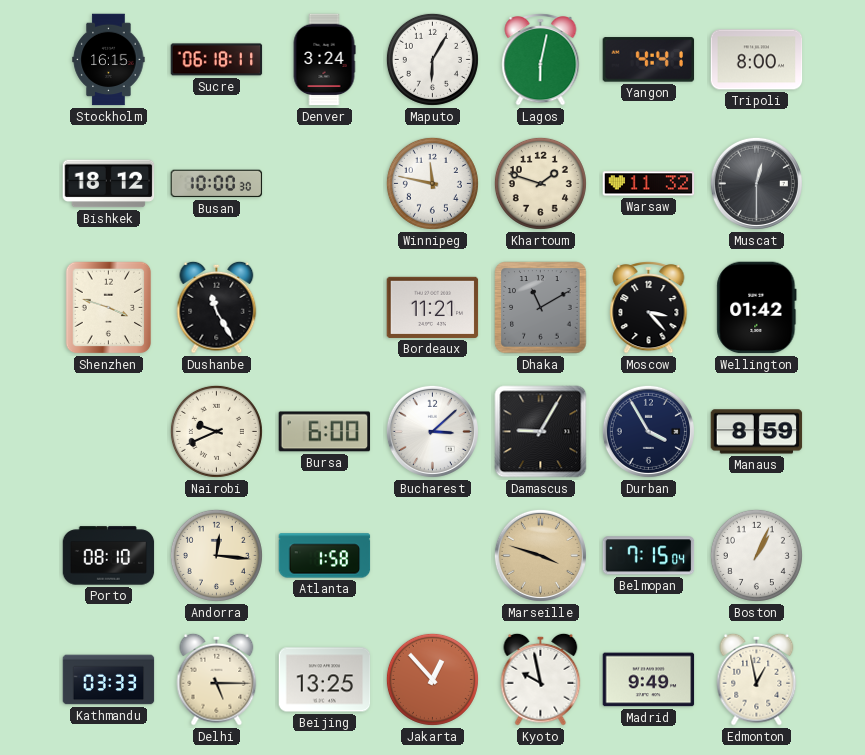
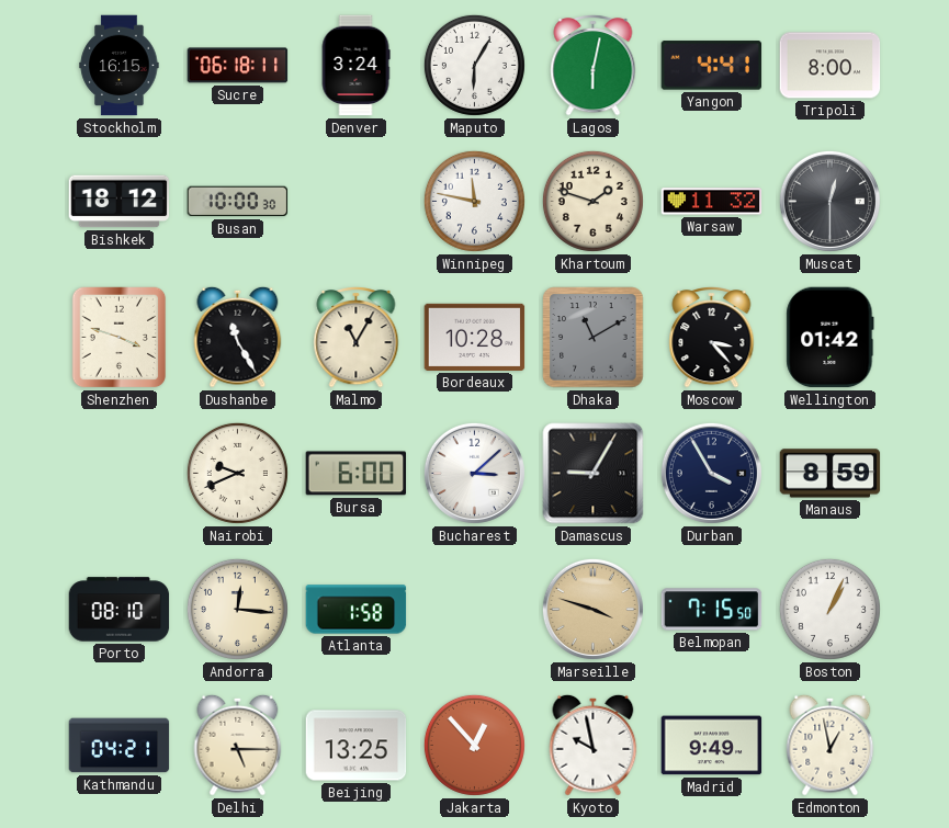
Malmo: none -> 11:05
Bordeaux: 11:21 -> 10:28
Belmopan: 7:15:04 -> 7:15:50
Kathmandu: 03:33 -> 04:21
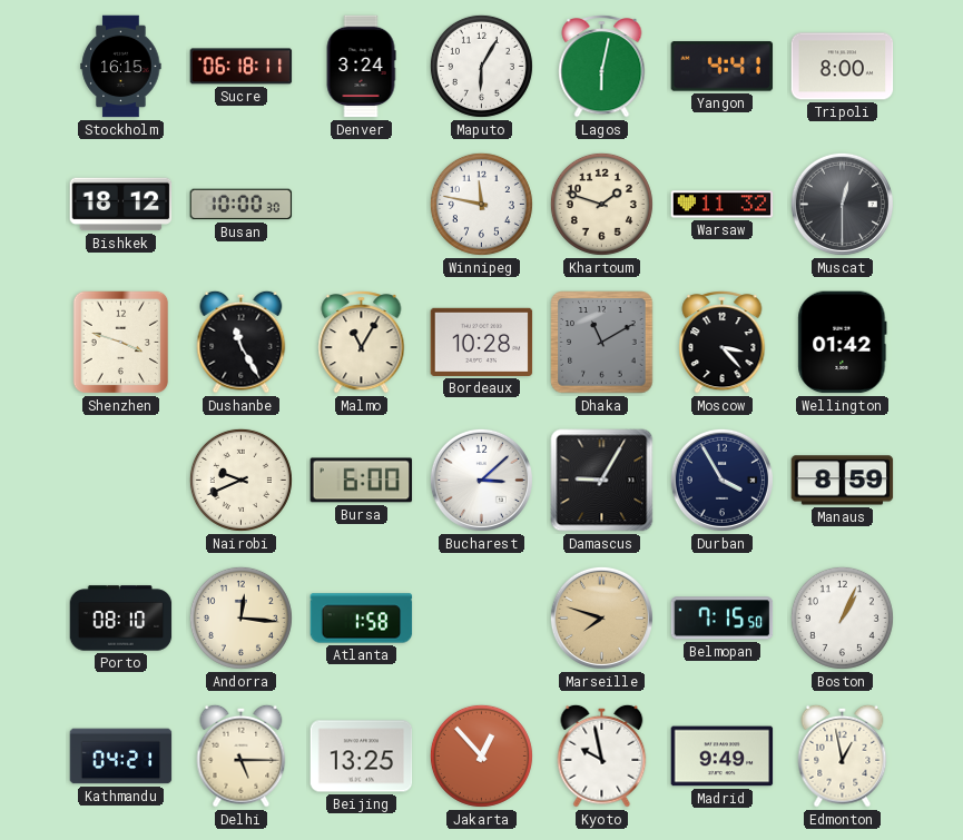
Marseille: 3:48 -> 7:48
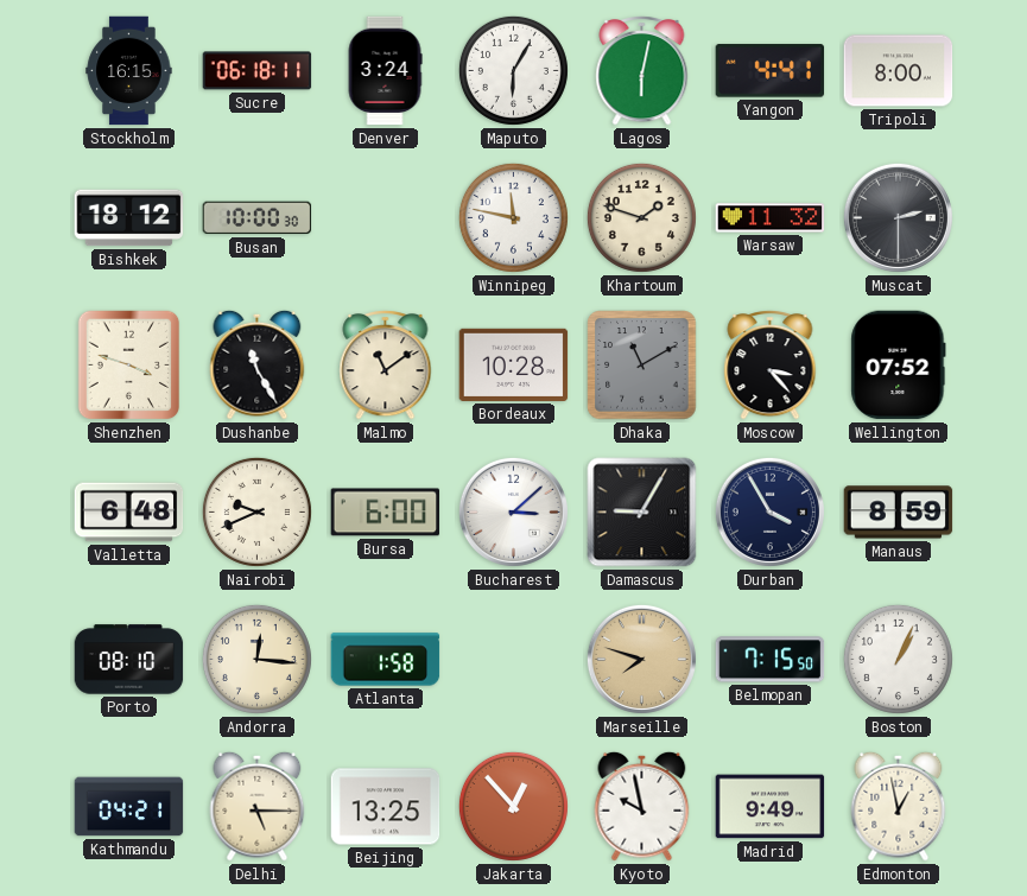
Muscat: 12:30 -> 2:30
Malmo: 11:05 -> 11:09
Wellington: 01:42 -> 07:52
Valletta: none -> 6:48
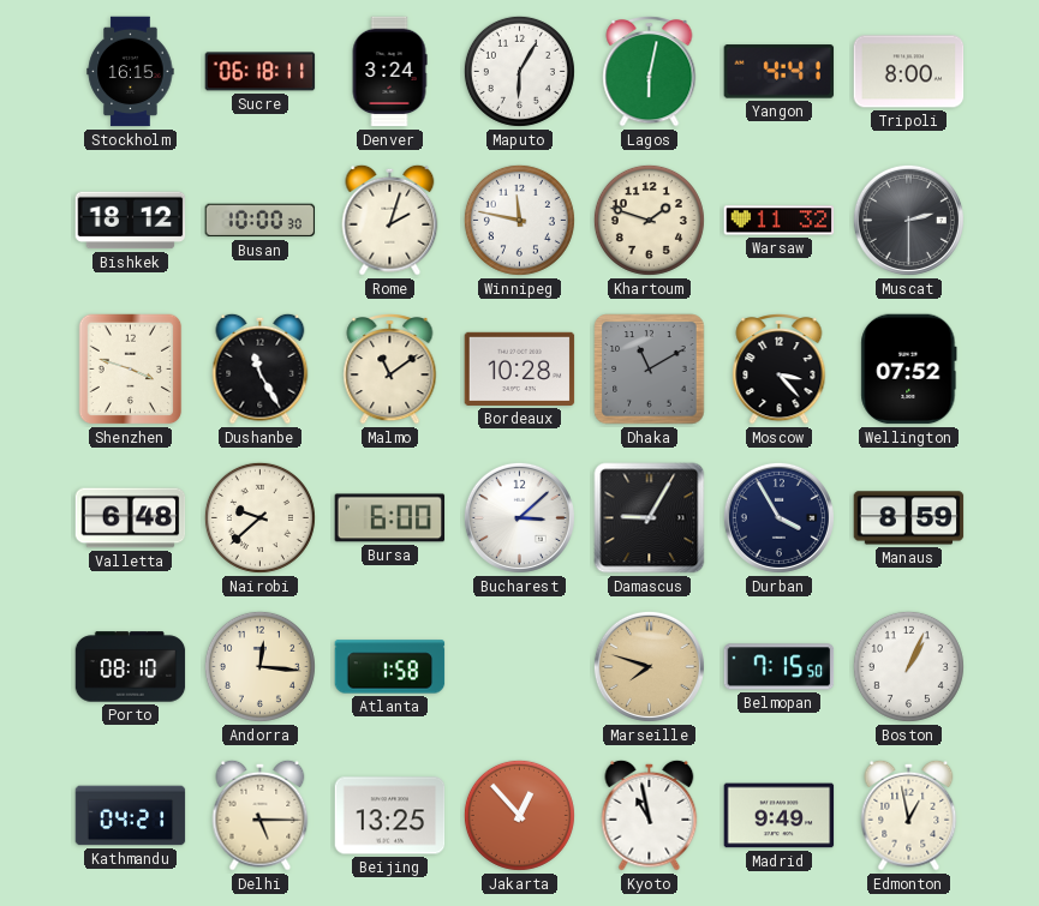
Rome: none -> 2:03
Nairobi: 9:41 -> 9:38
Kyoto: 9:58 -> 10:58
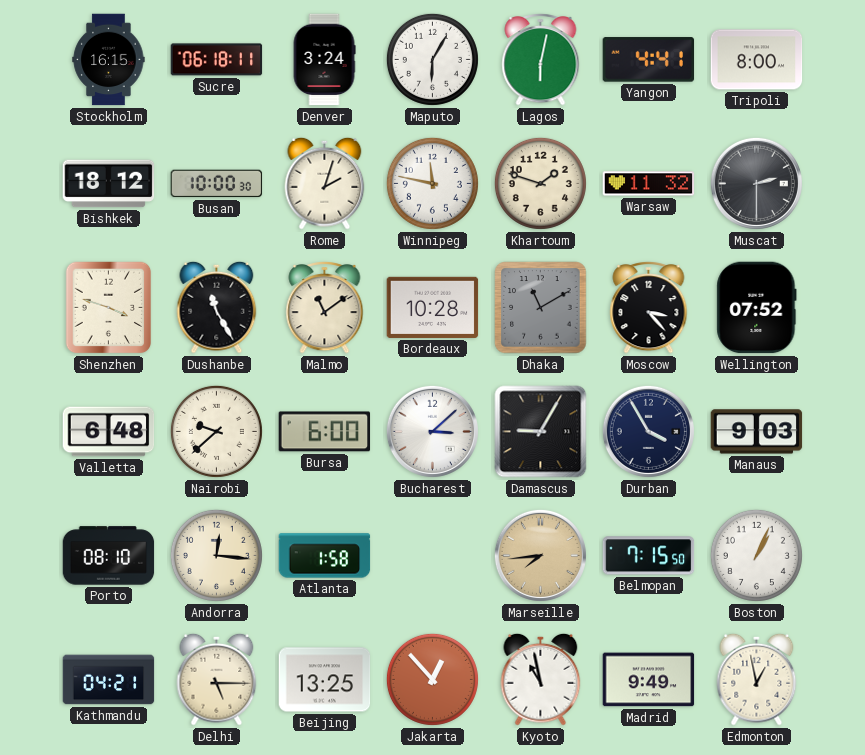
Manaus: 8:59 -> 9:03
Marseille: 7:48 -> 7:44
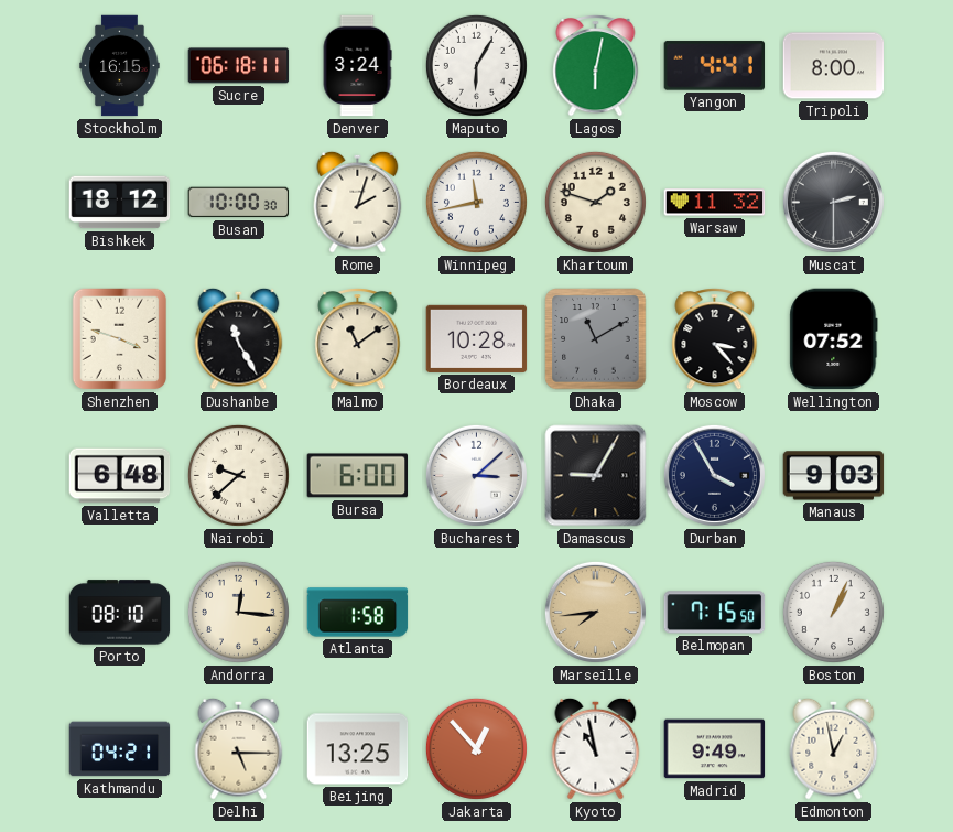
Winnipeg: 11:47 -> 11:43
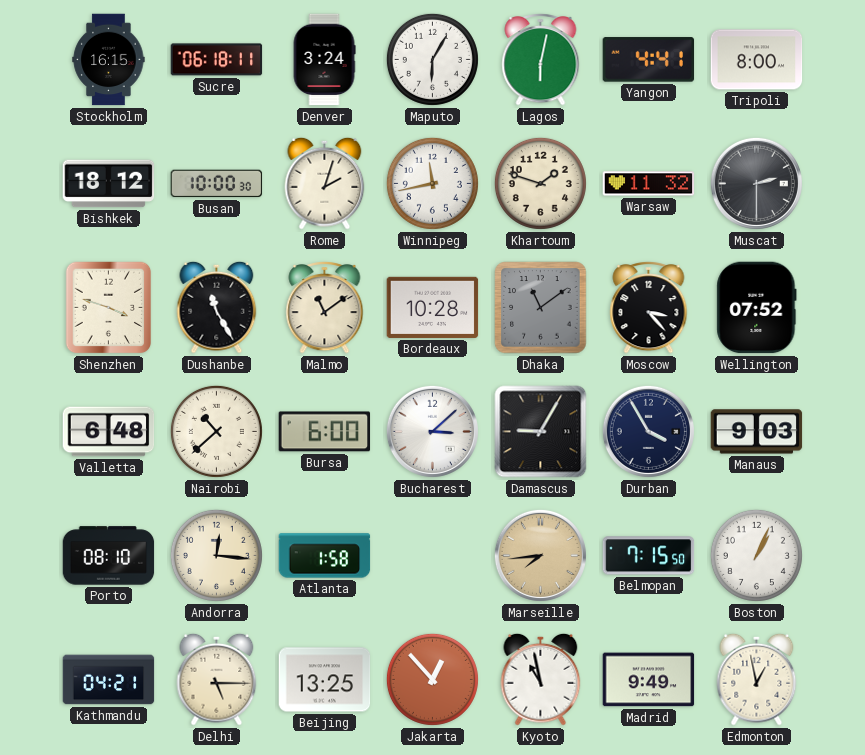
Dhaka: 11:10 -> 11:09
Nairobi: 9:38 -> 10:38
